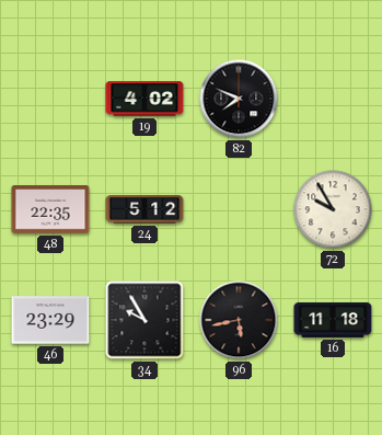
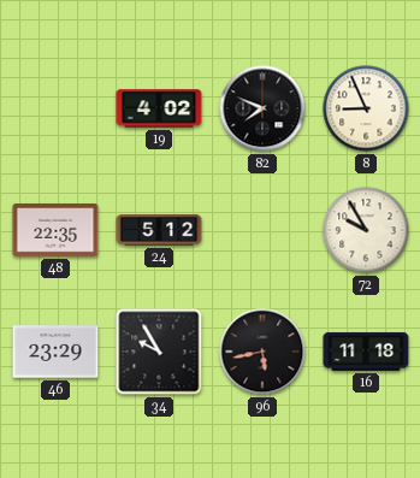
8: none -> 8:56
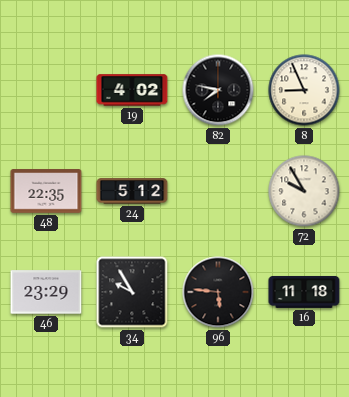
82: 7:49 -> 7:47
96: 5:43 -> 5:46
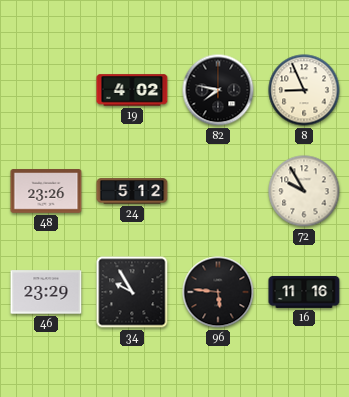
48: 22:35 -> 23:26
16: 11:18 -> 11:16
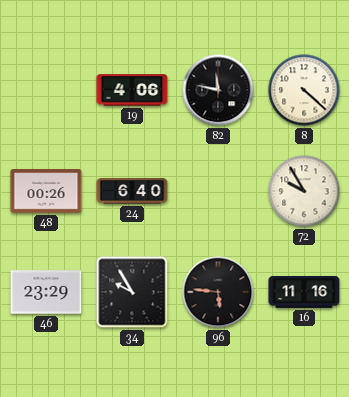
19: 4:02 -> 4:06
82: 7:47 -> 11:47
8: 8:56 -> 4:22
48: 23:26 -> 00:26
24: 5:12 -> 6:40
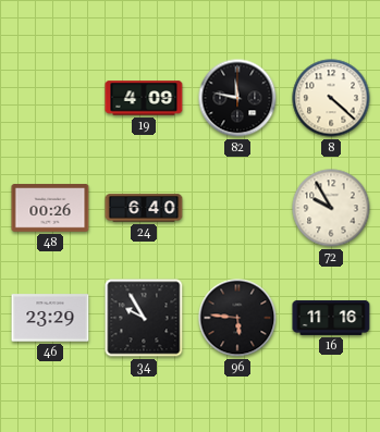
19: 4:06 -> 4:09
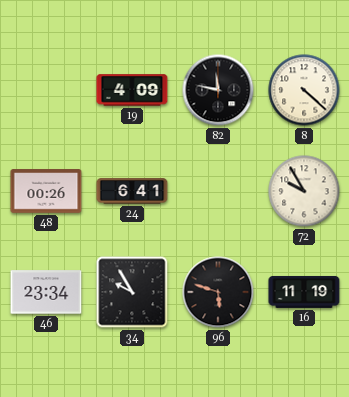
24: 6:40 -> 6:41
46: 23:29 -> 23:34
96: 5:46 -> 5:48
16: 11:16 -> 11:19
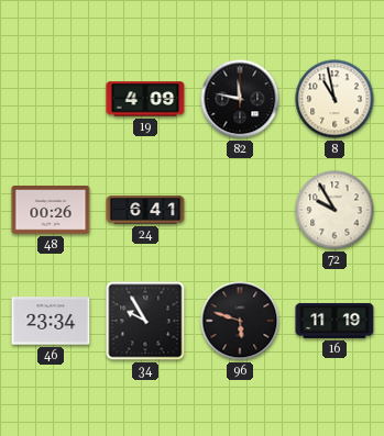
8: 4:22 -> 10:58
